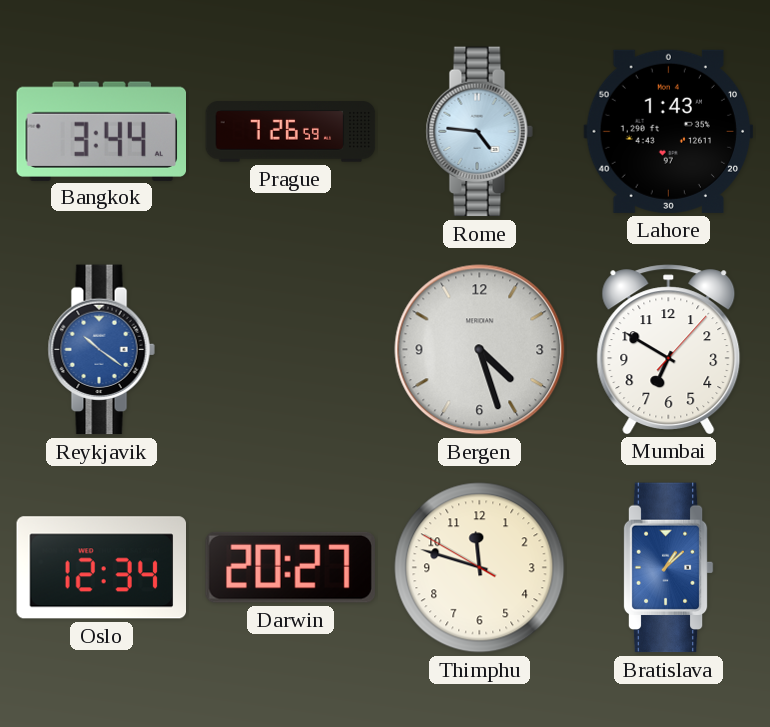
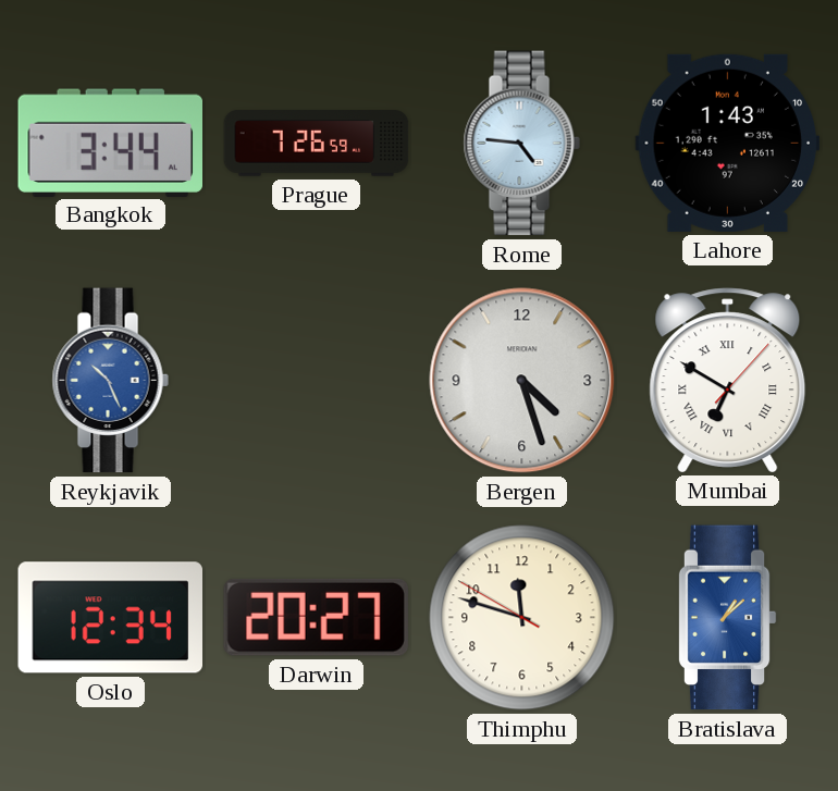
Reykjavik: 10:21 -> 10:26
Mumbai numerals: Arabic -> Roman
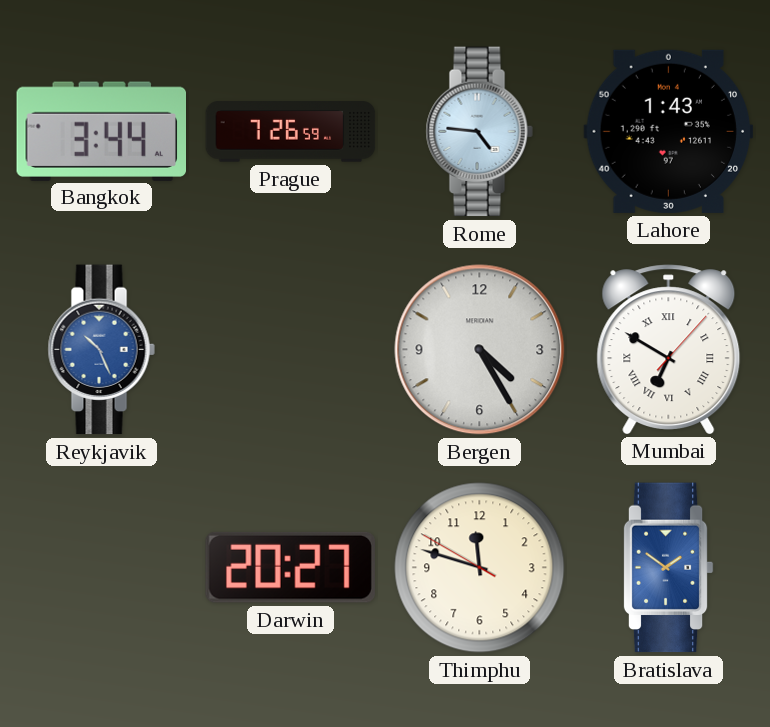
Bergen: 4:27 -> 4:25
Oslo: 12:34 -> none
Bratislava: 1:08 -> 1:51
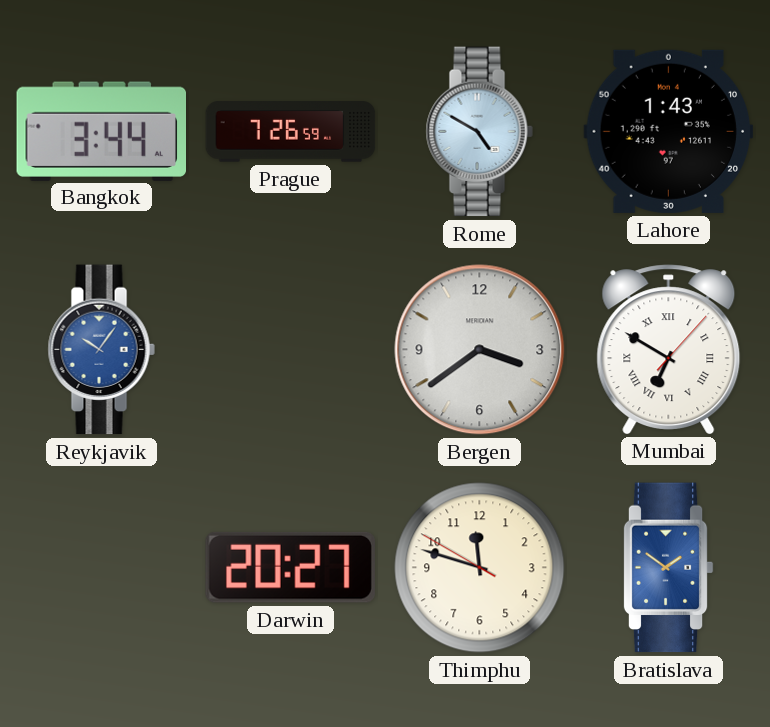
Rome: 4:46 -> 4:50
Reykjavik: 10:26 -> 10:06
Bergen: 4:25 -> 3:39
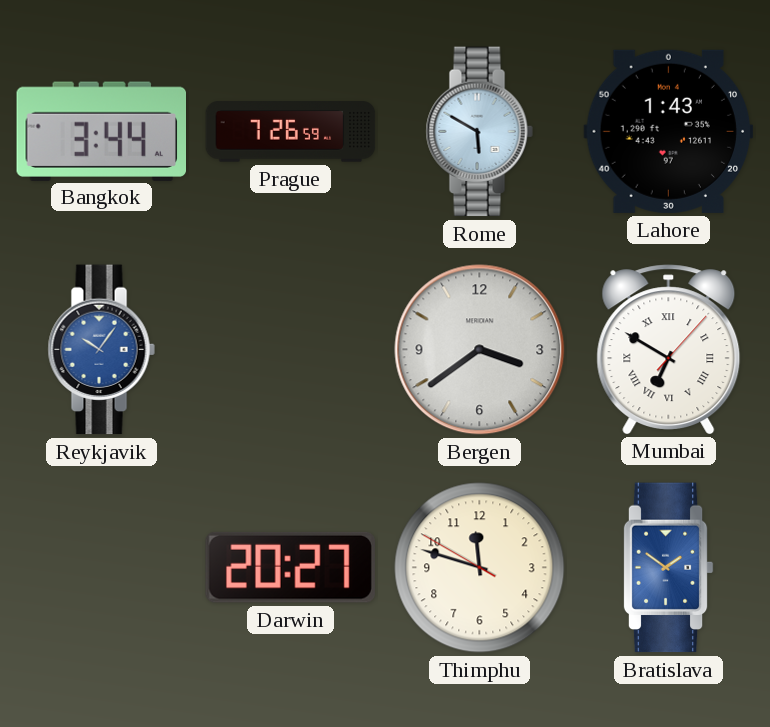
Rome: 4:50 -> 5:50
